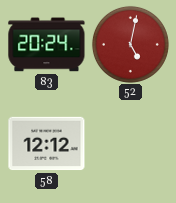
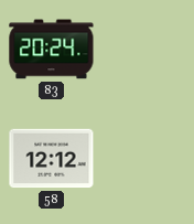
52: 5:02 -> none
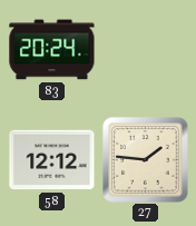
27: none -> 1:46
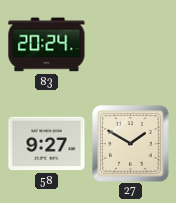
58: 12:12 -> 9:27
27: 1:46 -> 1:50
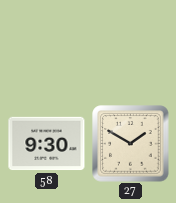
83: 20:24 -> none
58: 9:27 -> 9:30
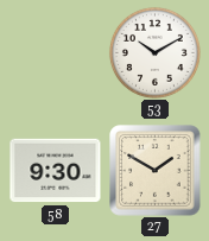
53: none -> 10:10
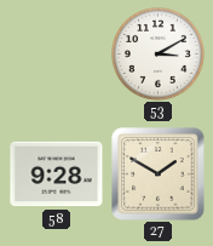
53: 10:10 -> 3:10
58: 9:30 -> 9:28
